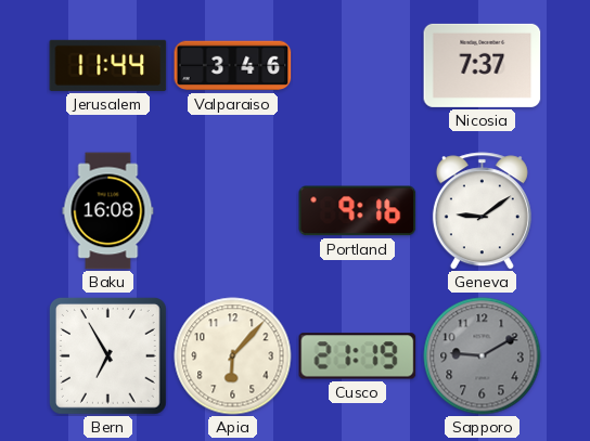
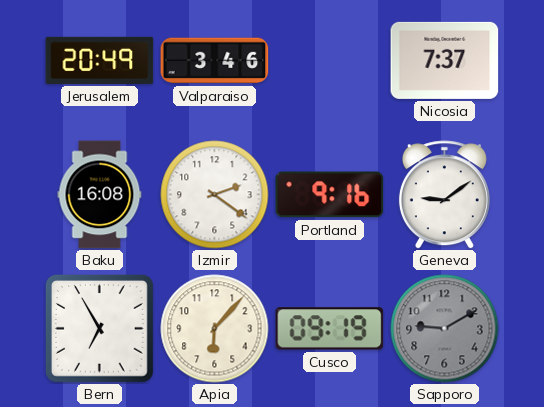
Jerusalem: 11:44 -> 20:49
Izmir: none -> 2:21
Cusco: 21:19 -> 09:19
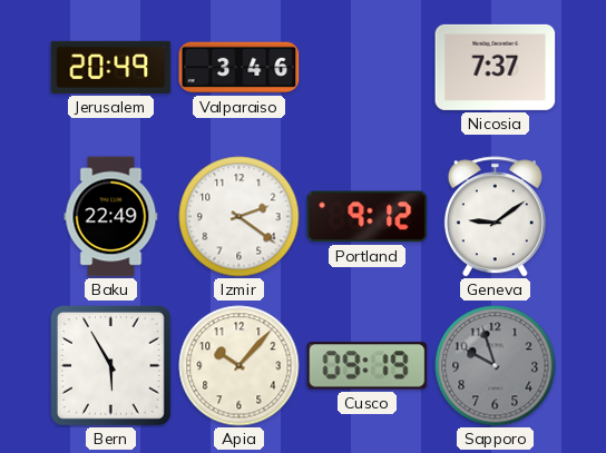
Baku: 16:08 -> 22:49
Portland: 9:16 -> 9:12
Bern: 6:55 -> 5:55
Apia: 6:07 -> 10:07
Sapporo: 9:10 -> 9:57
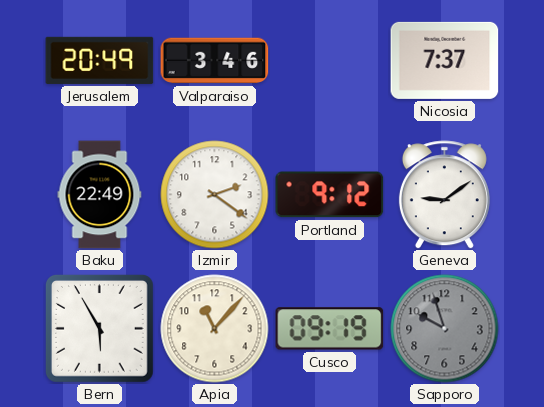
Apia: 10:07 -> 11:07
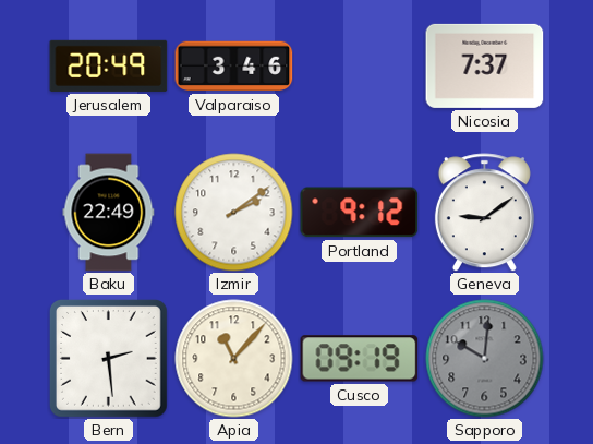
Izmir: 2:21 -> 2:09
Bern: 5:55 -> 2:29
Sapporo: 9:57 -> 10:01
